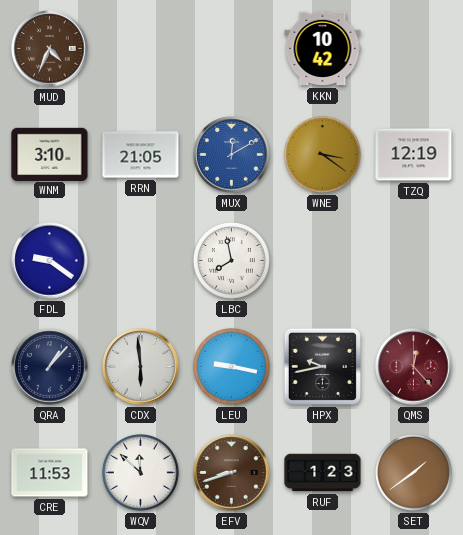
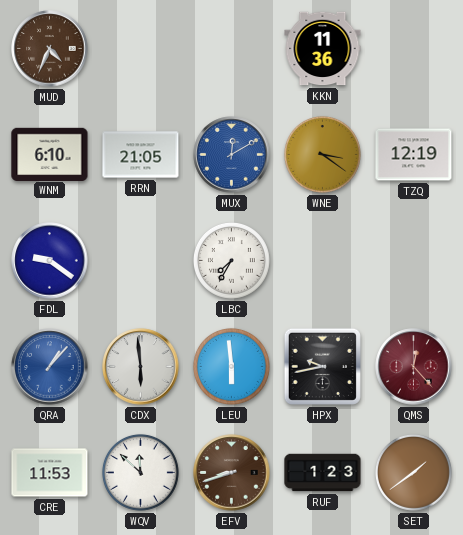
KKN: 10:42 -> 11:36
WNM: 3:10 -> 6:10
LBC: 7:58 -> 7:35
QRA dial: navy -> blue
LEU: 9:17 -> 5:59
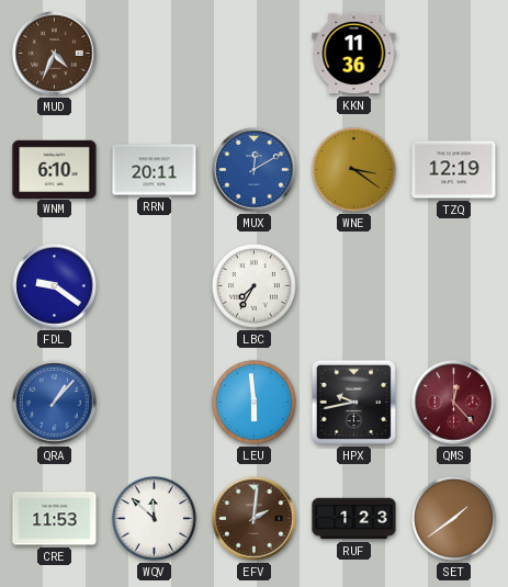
RRN: 21:05 -> 20:11
CDX: 5:59 -> none
EFV: 8:42 -> 2:01
